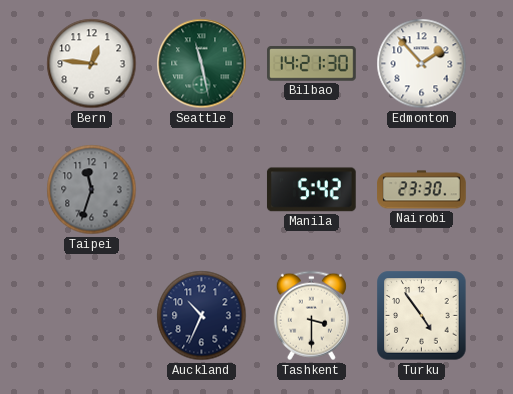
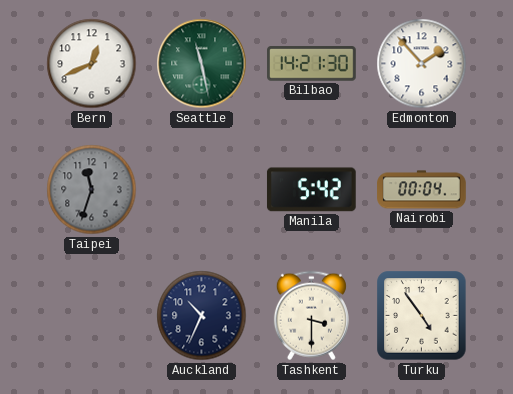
Bern: 12:46 -> 12:41
Nairobi: 23:30 -> 00:04
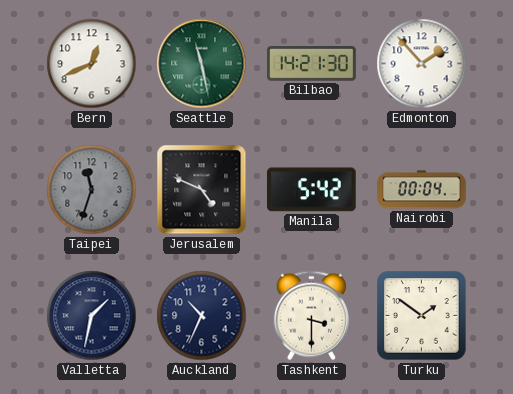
Jerusalem: none -> 4:49
Valletta: none -> 1:32
Turku: 4:54 -> 1:51
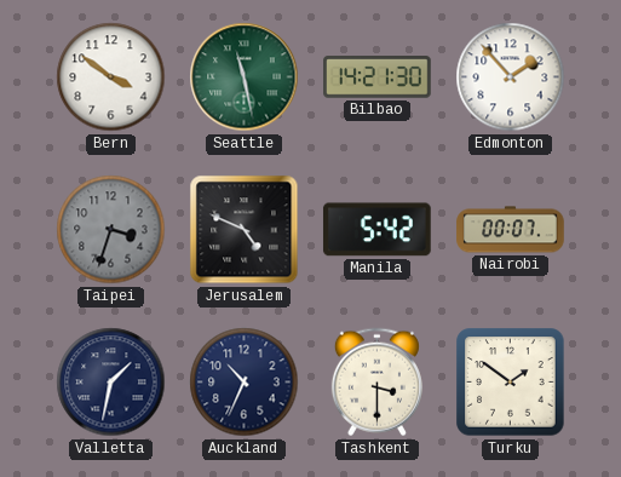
Bern: 12:41 -> 3:51
Taipei: 11:33 -> 3:33
Nairobi: 00:04 -> 00:07
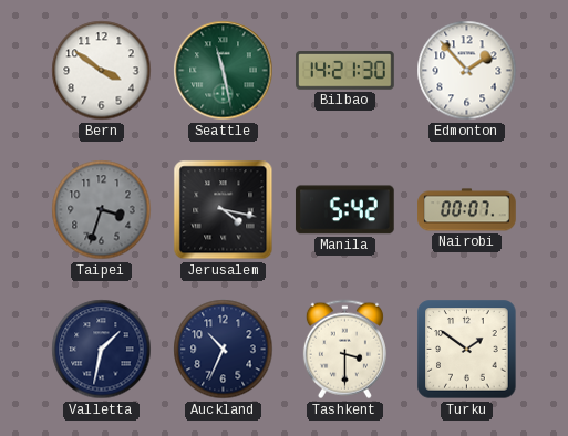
Jerusalem: 4:49 -> 4:17
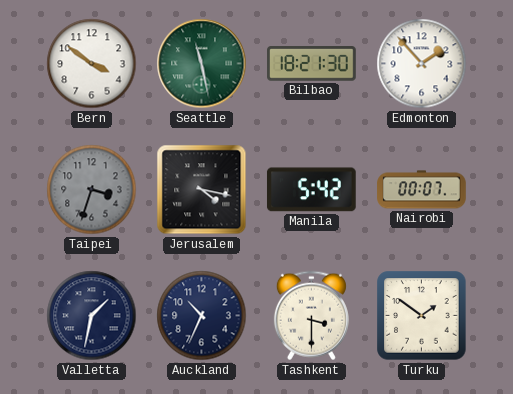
Bilbao: 14:21 -> 18:21
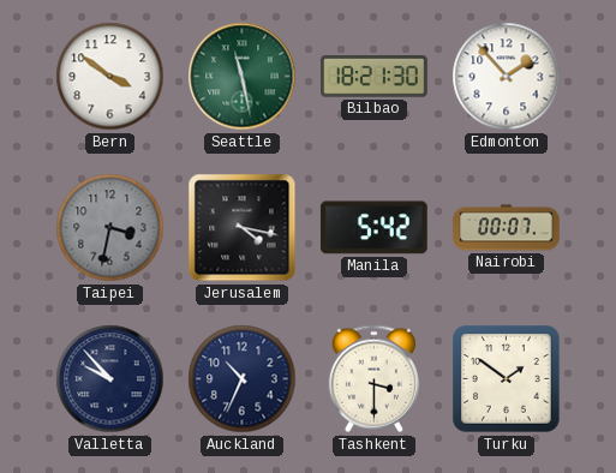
Taipei: 3:33 -> 3:32
Valletta: 1:32 -> 9:53
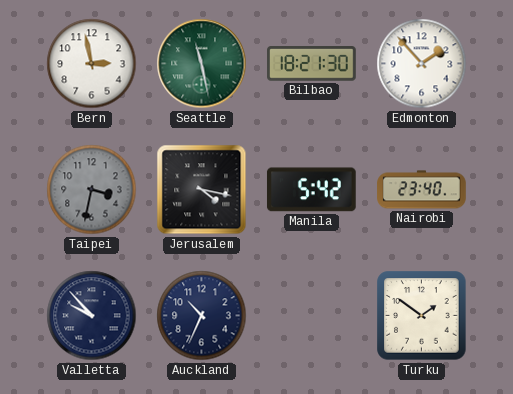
Bern: 3:51 -> 2:58
Nairobi: 00:07 -> 23:40
Tashkent: 3:30 -> none
